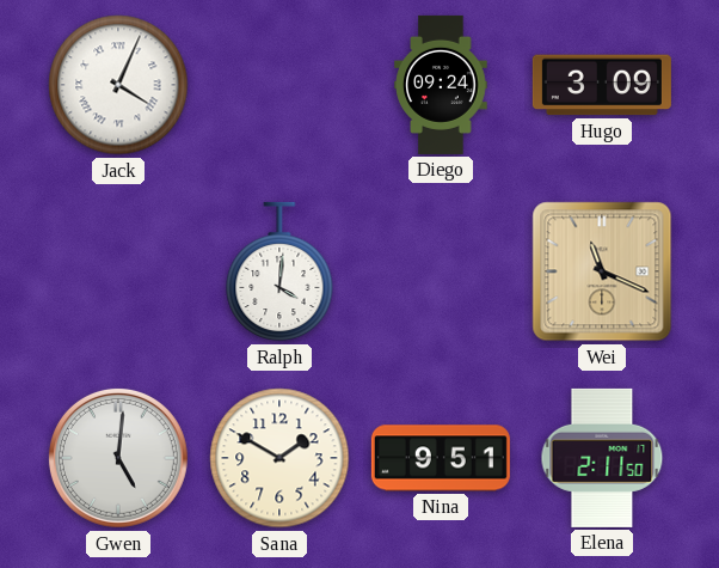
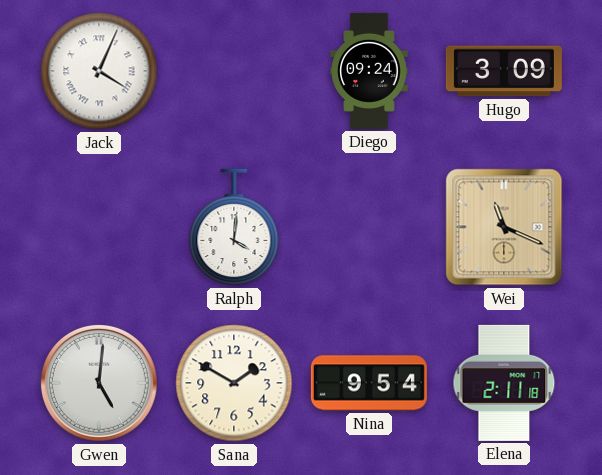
Nina: 9:51 -> 9:54
Elena: 2:11:50 -> 2:11:18
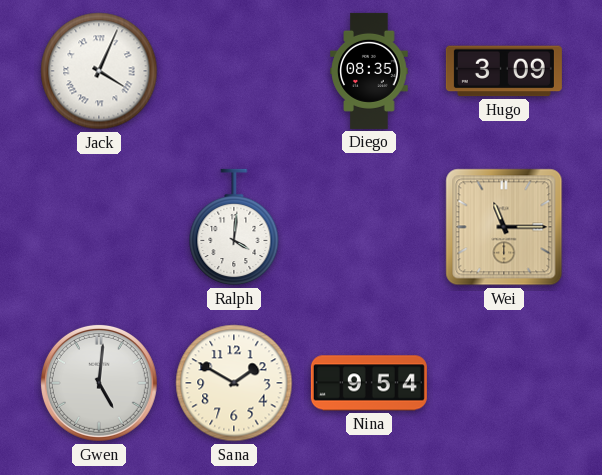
Diego: 09:24 -> 08:35
Wei: 11:19 -> 11:15
Elena: 2:11 -> none
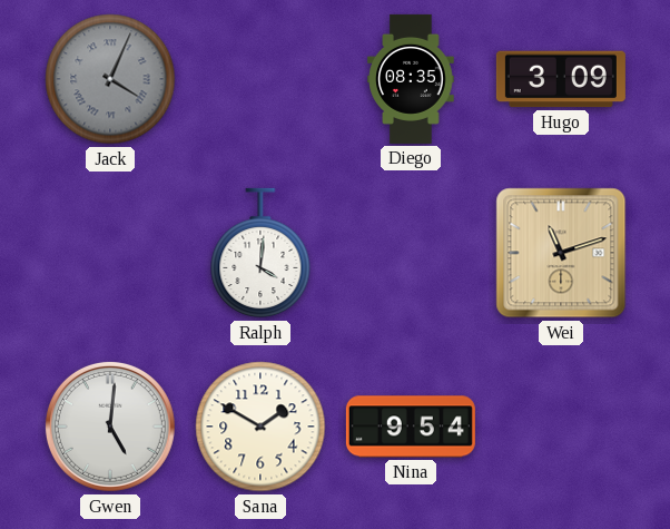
Jack dial: white -> grey
Wei: 11:15 -> 11:12
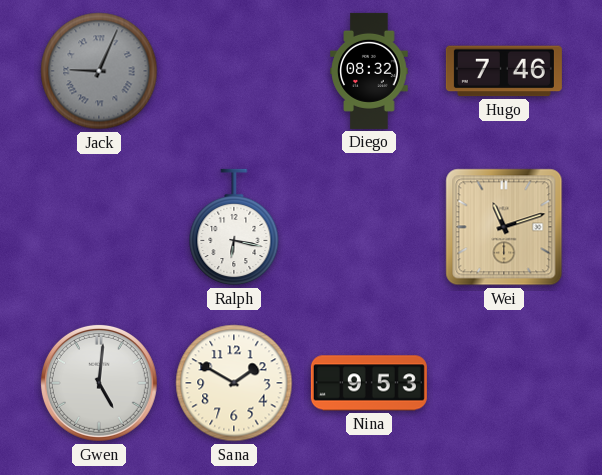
Jack: 4:04 -> 9:04
Diego: 08:35 -> 08:32
Hugo: 3:09 -> 7:46
Ralph: 4:01 -> 6:17
Nina: 9:54 -> 9:53
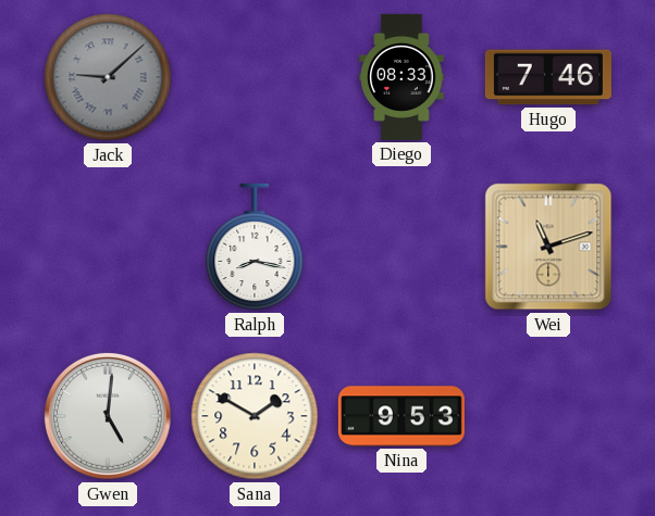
Jack: 9:04 -> 9:08
Diego: 08:32 -> 08:33
Ralph: 6:17 -> 8:17
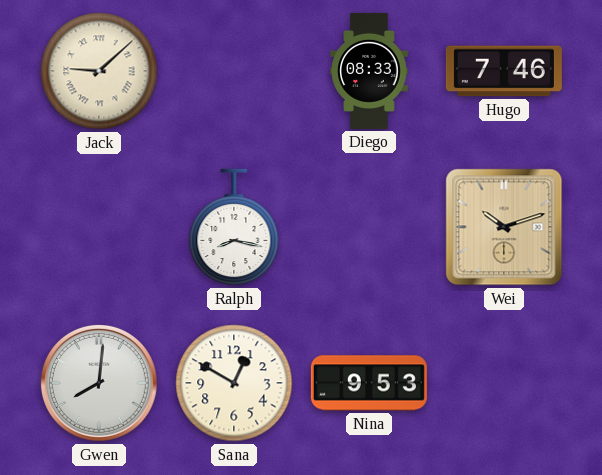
Jack dial: grey -> cream
Wei: 11:12 -> 10:12
Gwen: 5:01 -> 8:01
Sana: 1:50 -> 12:50
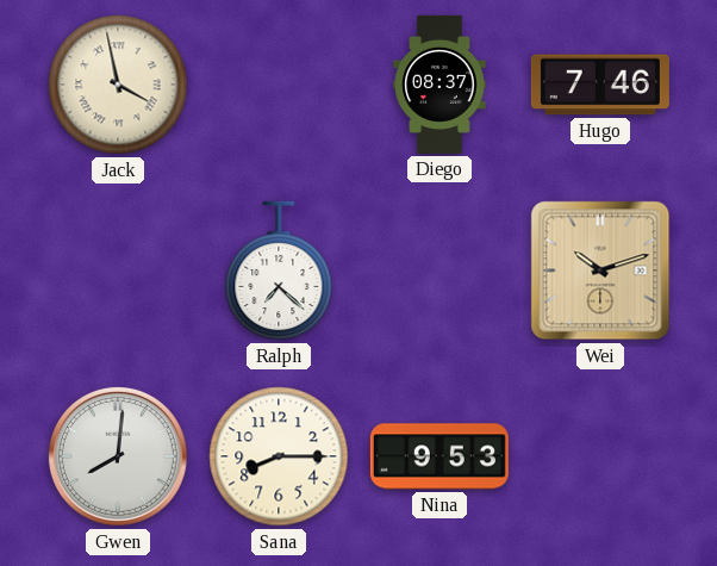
Jack: 9:08 -> 3:58
Diego: 08:33 -> 08:37
Ralph: 8:17 -> 7:22
Sana: 12:50 -> 8:15
